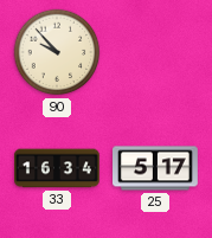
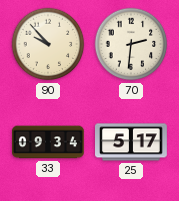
70: none -> 2:31
33: 16:34 -> 09:34
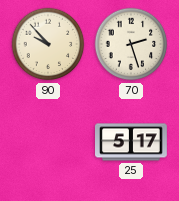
70: 2:31 -> 2:27
33: 09:34 -> none
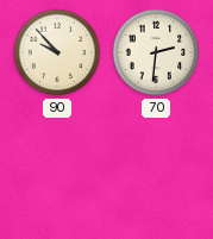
70: 2:27 -> 2:31
25: 5:17 -> none
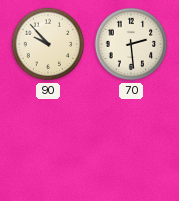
70: 2:31 -> 2:29
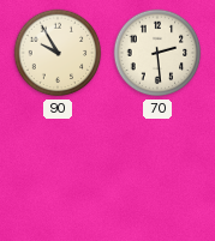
90: 9:53 -> 9:55
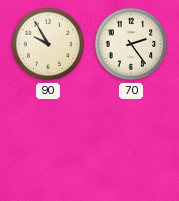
70: 2:29 -> 2:24
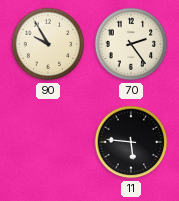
11: none -> 5:46
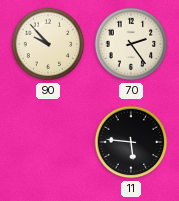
90: 9:55 -> 9:53
